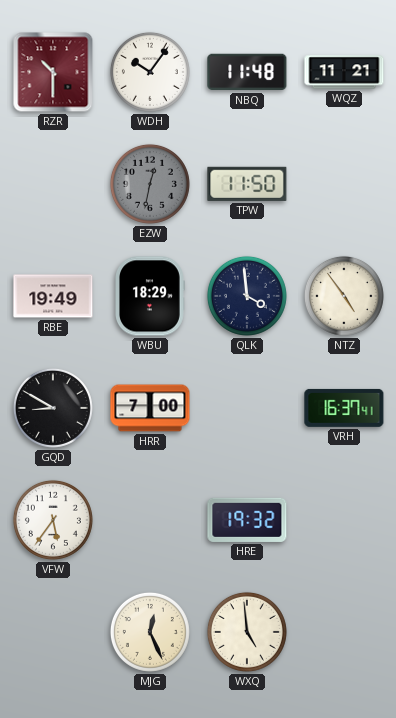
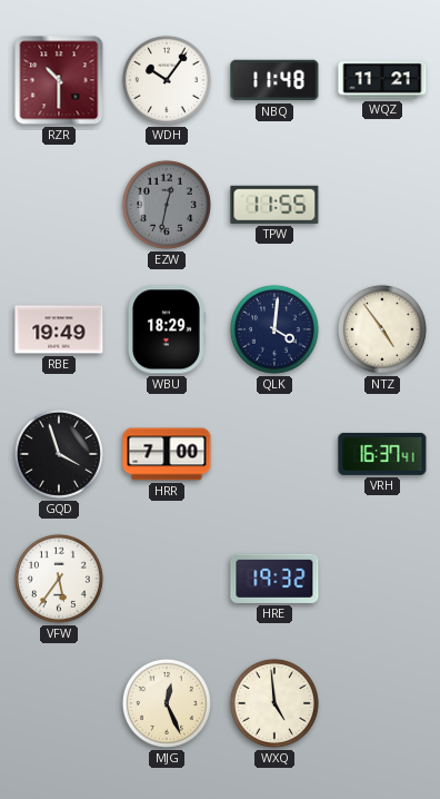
TPW: 11:50 -> 11:55
QLK: 3:59 -> 4:01
GQD: 8:50 -> 3:57
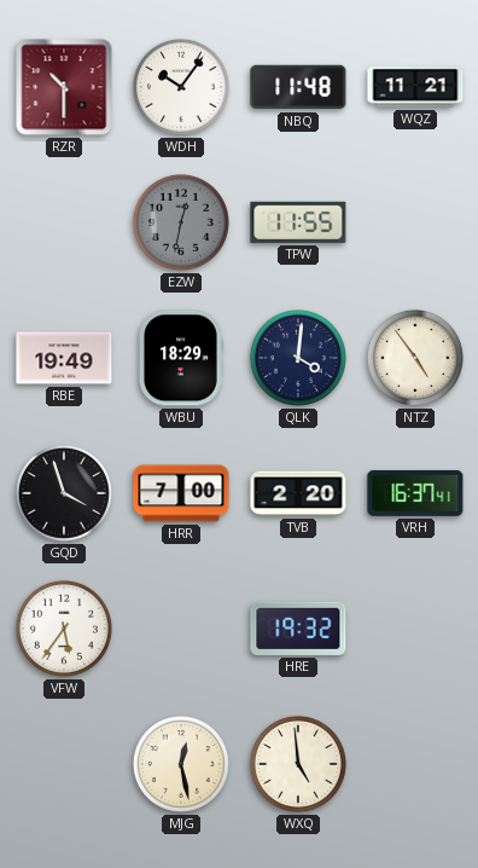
TVB: none -> 2:20
MJG: 12:26 -> 12:28
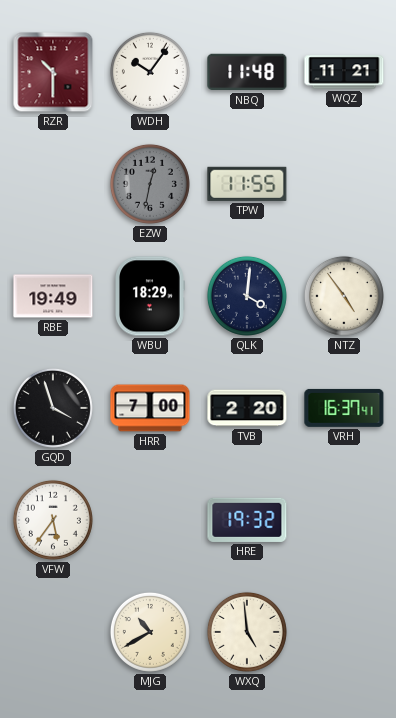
MJG: 12:28 -> 10:40
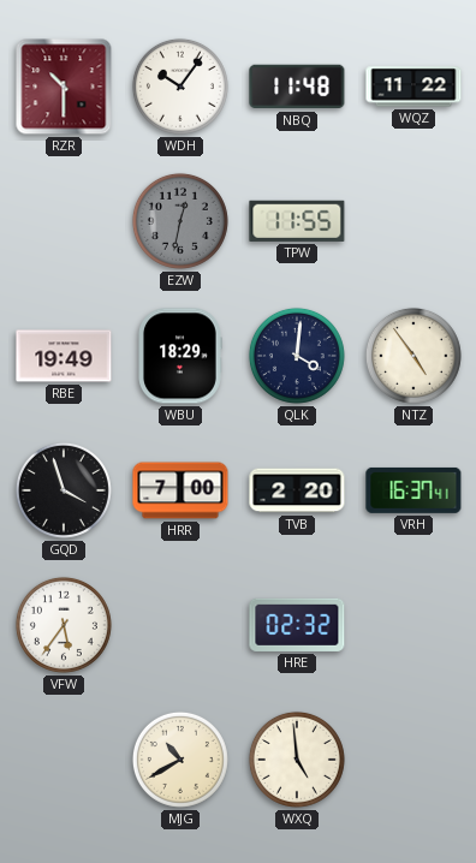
WQZ: 11:21 -> 11:22
HRE: 19:32 -> 02:32
